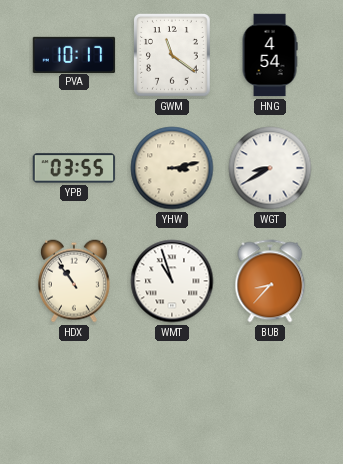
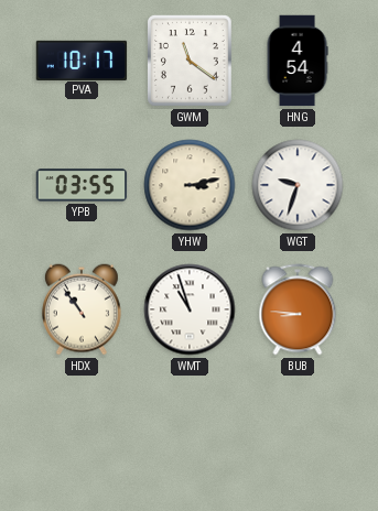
WGT: 8:40 -> 9:33
BUB: 8:37 -> 8:46
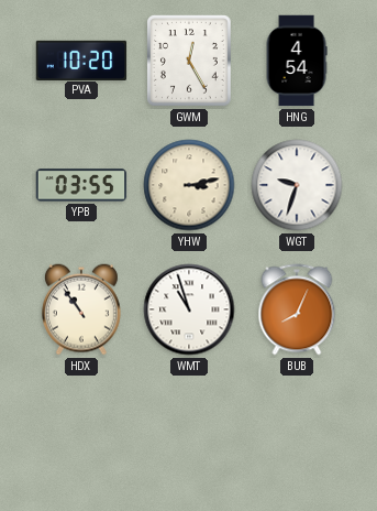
PVA: 10:17 -> 10:20
GWM: 11:21 -> 12:25
BUB: 8:46 -> 8:04
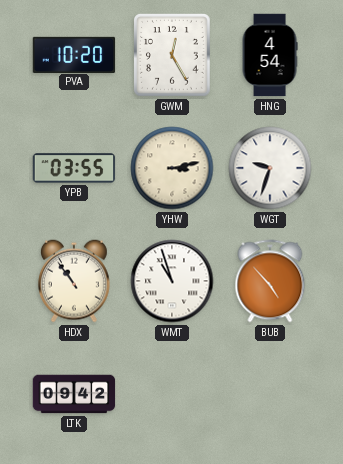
BUB: 8:04 -> 4:53
LTK: none -> 09:42
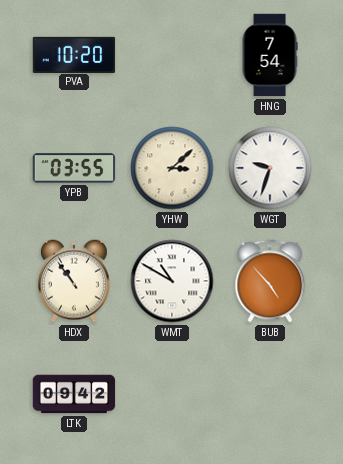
GWM: 12:25 -> none
HNG: 4:54 -> 7:54
YHW: 3:13 -> 3:08
WMT: 10:57 -> 10:50
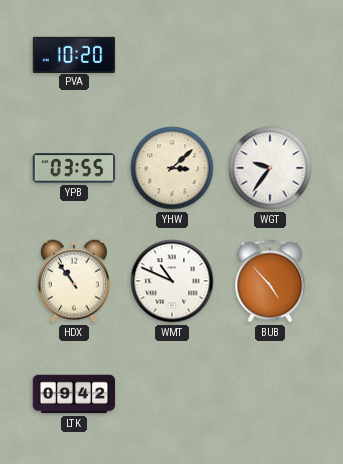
HNG: 7:54 -> none
WGT: 9:33 -> 9:36
WMT: 10:50 -> 10:49
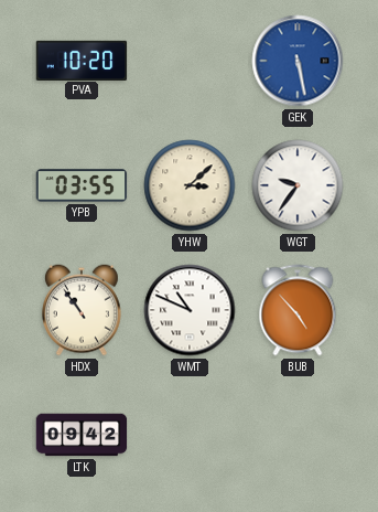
GEK: none -> 5:28
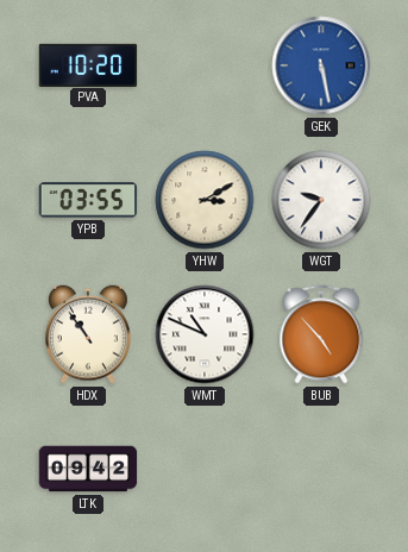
YHW: 3:08 -> 3:10
